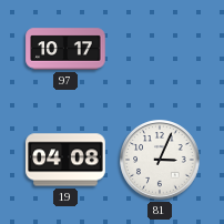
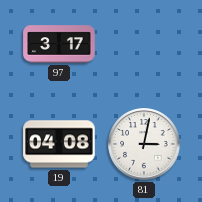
97: 10:17 -> 3:17
81: 3:04 -> 3:02
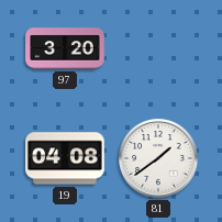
97: 3:17 -> 3:20
81: 3:02 -> 1:39
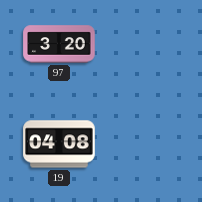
81: 1:39 -> none
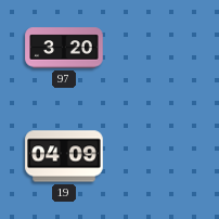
19: 04:08 -> 04:09
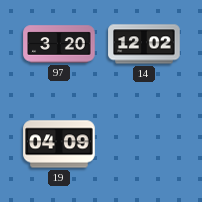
14: none -> 12:02
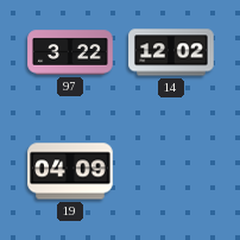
97: 3:20 -> 3:22
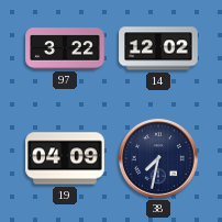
38: none -> 7:32
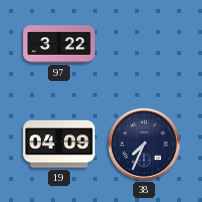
14: 12:02 -> none
38: 7:32 -> 7:34
